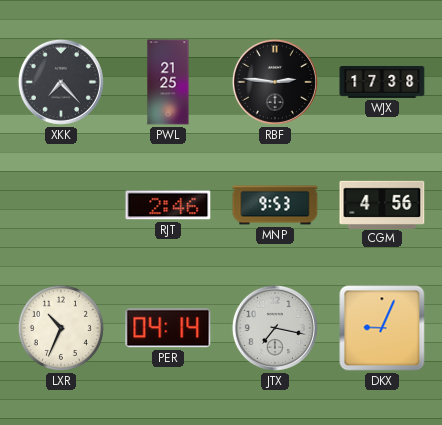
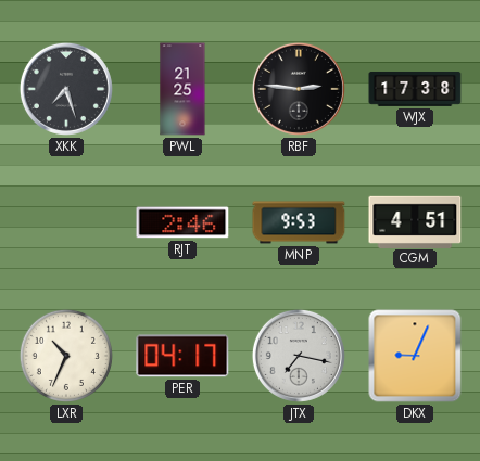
XKK: 7:23 -> 7:27
CGM: 4:56 -> 4:51
PER: 04:14 -> 04:17
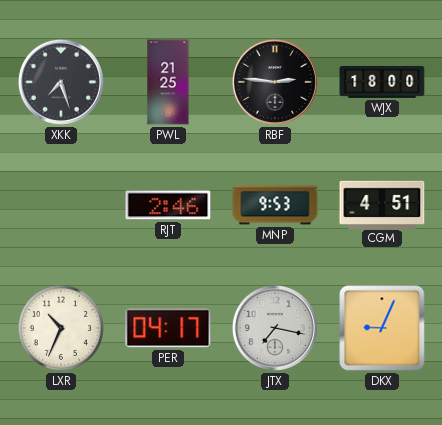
WJX: 17:38 -> 18:00
